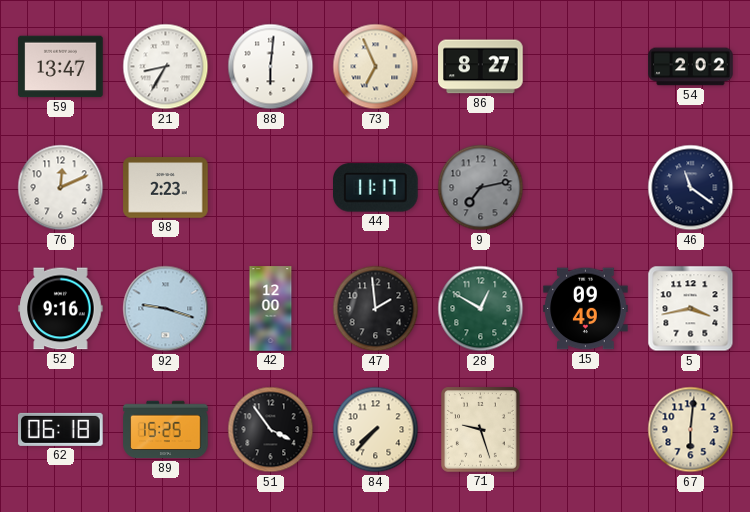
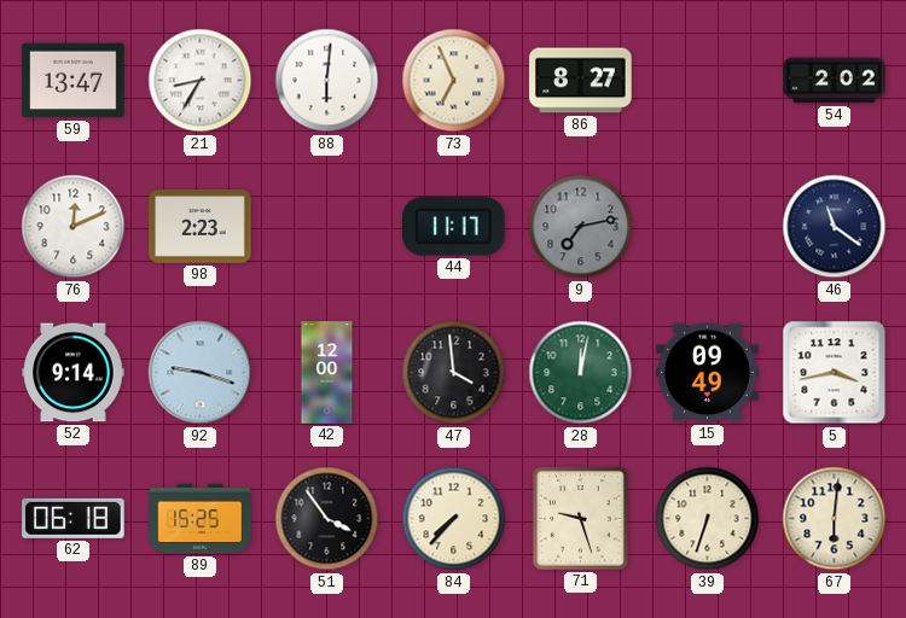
52: 9:16 -> 9:14
47: 1:59 -> 3:59
28: 12:50 -> 12:02
39: none -> 6:33
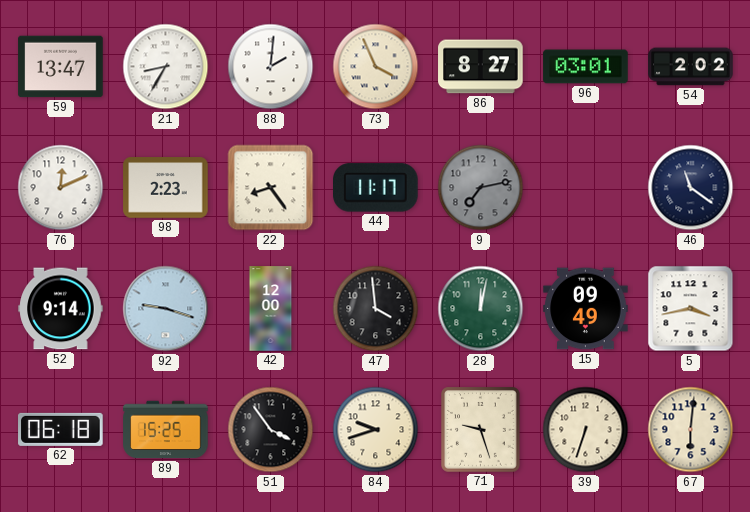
88: 6:01 -> 2:01
73: 6:56 -> 3:56
96: none -> 03:01
22: none -> 8:24
84: 7:37 -> 9:42
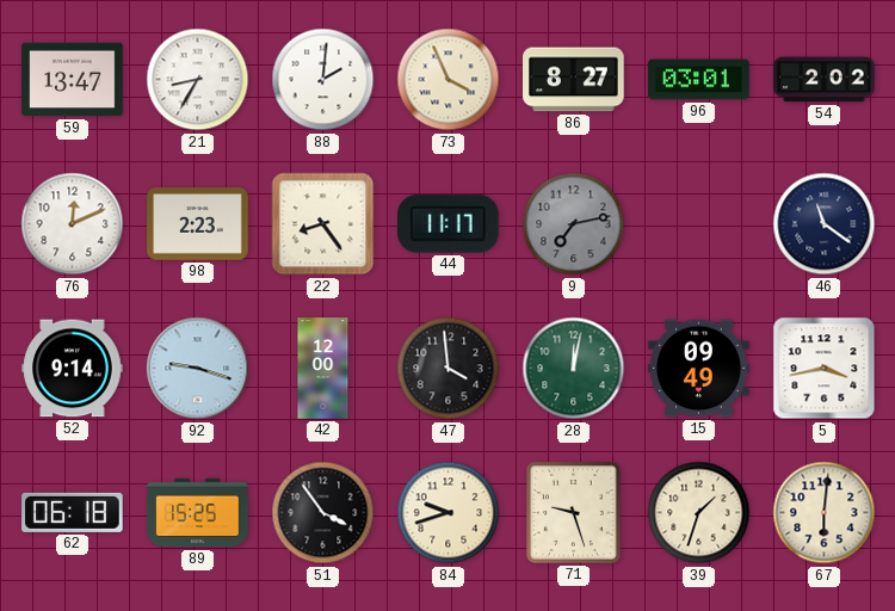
39: 6:33 -> 1:33
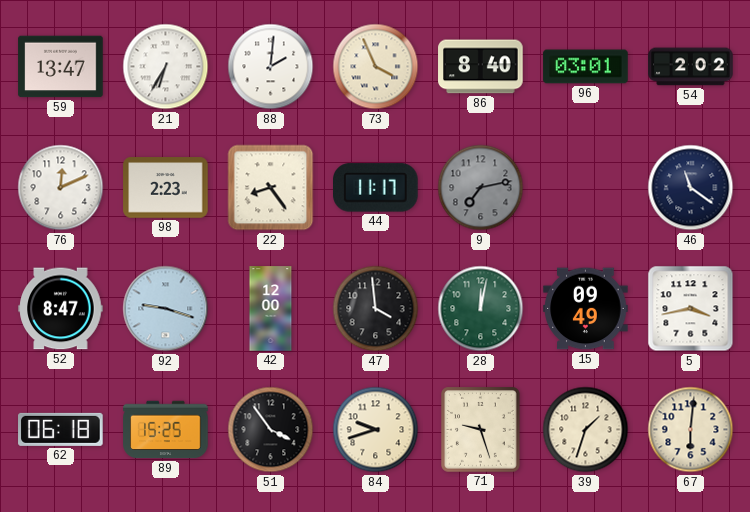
21: 8:35 -> 6:35
86: 8:27 -> 8:40
52: 9:14 -> 8:47
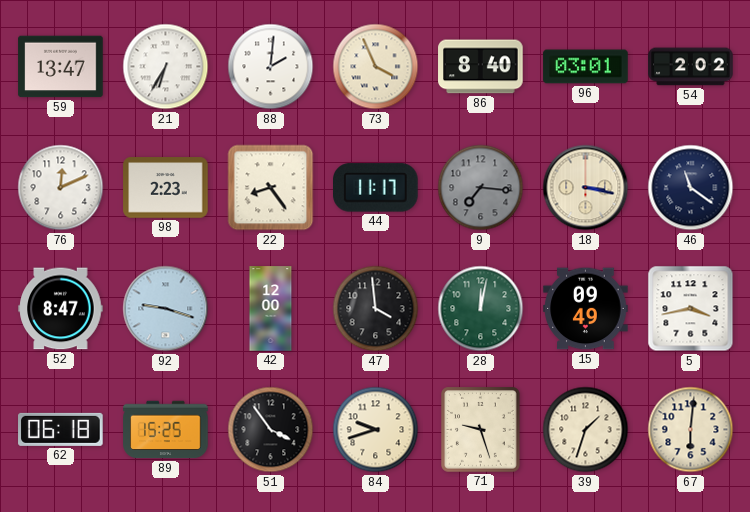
9: 7:13 -> 7:16
18: none -> 3:17
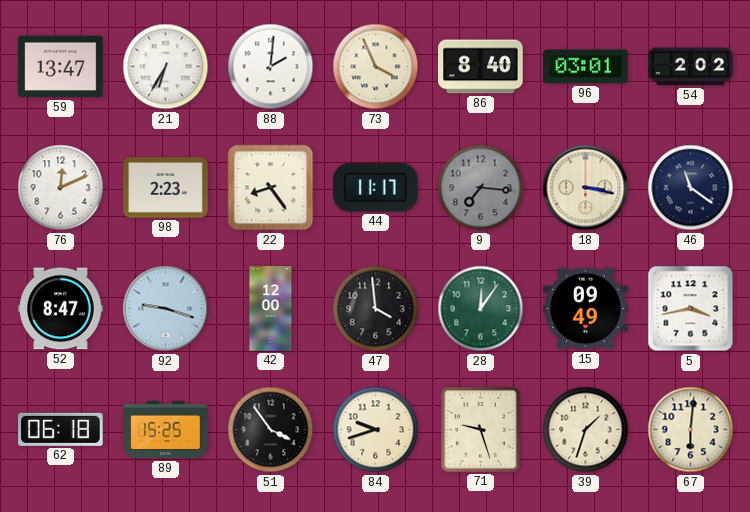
28: 12:02 -> 12:06
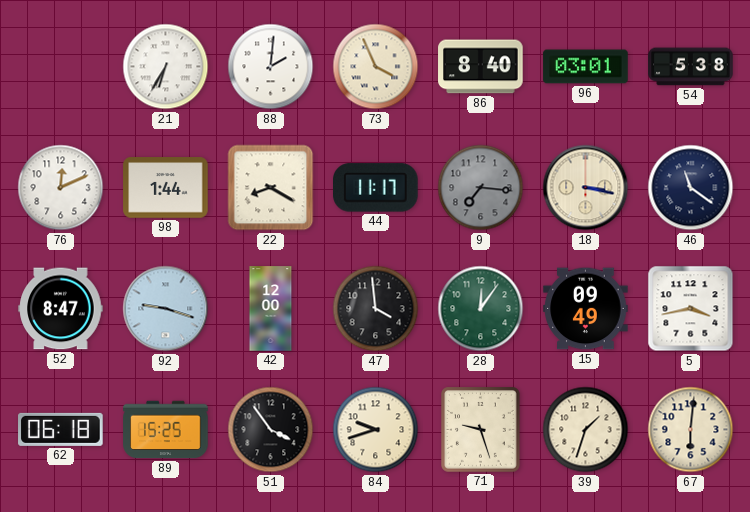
59: 13:47 -> none
54: 2:02 -> 5:38
98: 2:23 -> 1:44
22: 8:24 -> 8:20
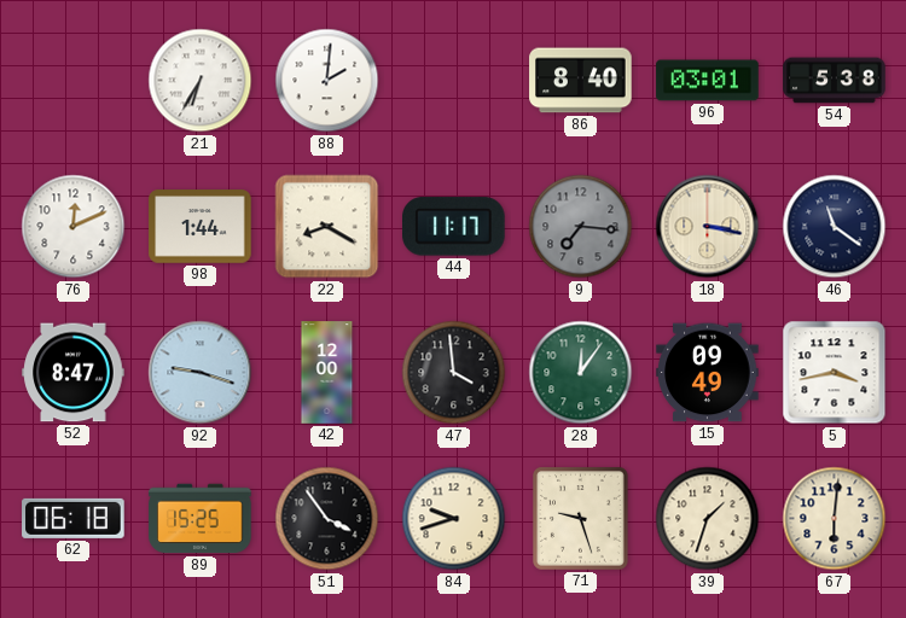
73: 3:56 -> none
